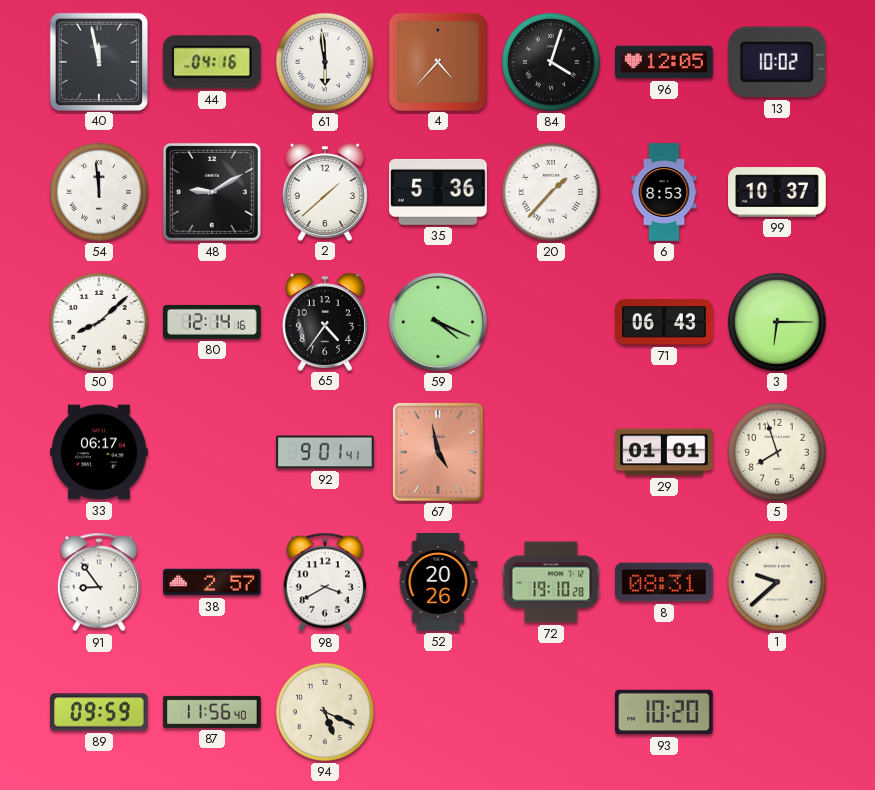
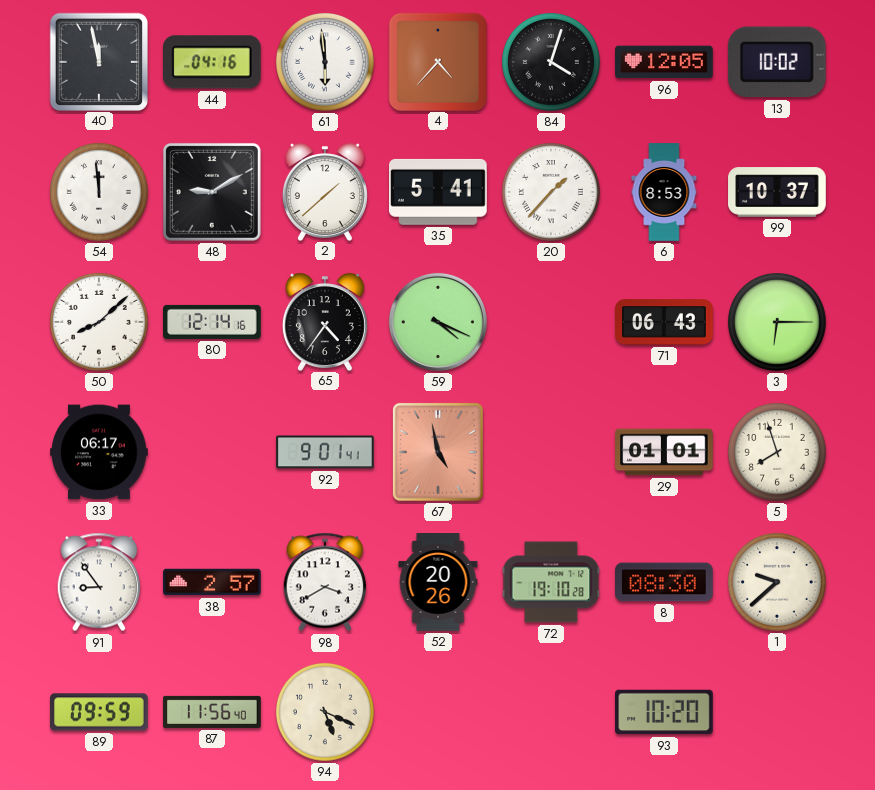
35: 5:36 -> 5:41
8: 08:31 -> 08:30
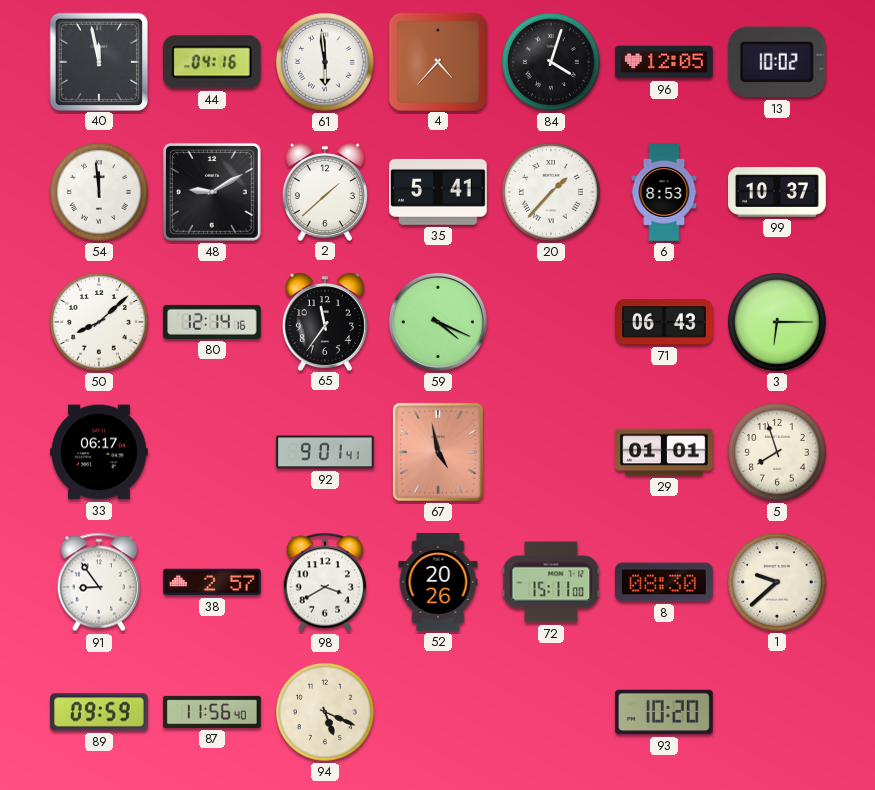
65: 4:36 -> 11:36
72: 19:10 -> 15:11
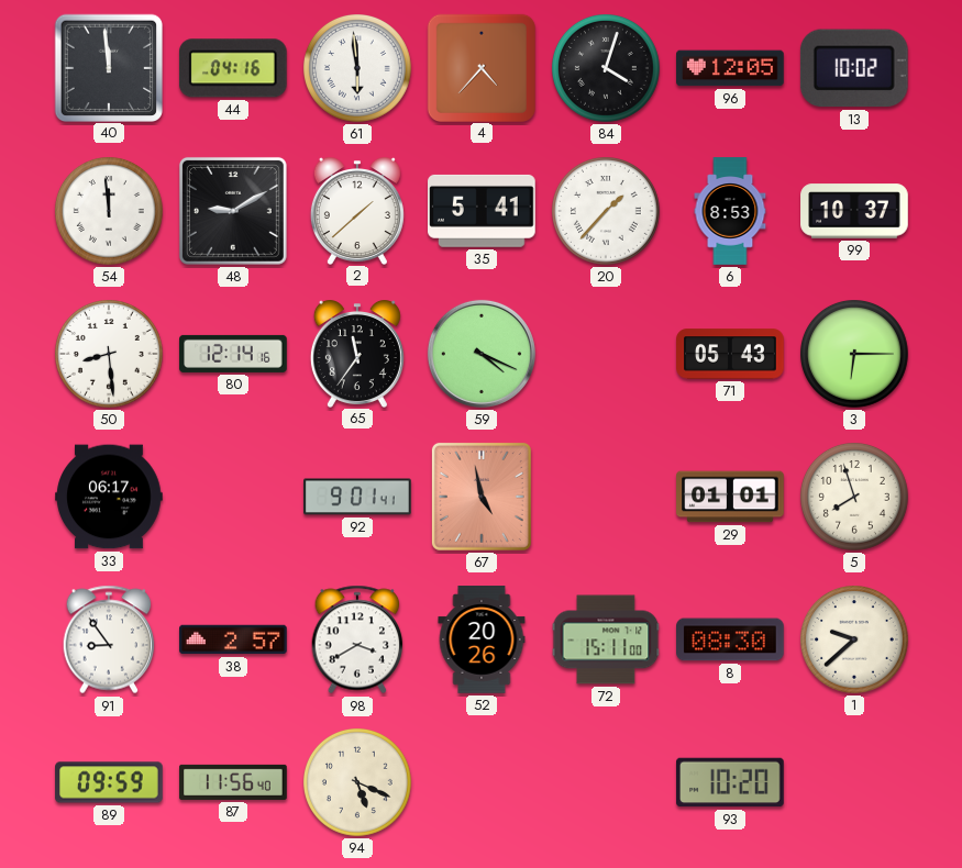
40: 11:58 -> 11:59
50: 8:08 -> 8:29
71: 06:43 -> 05:43
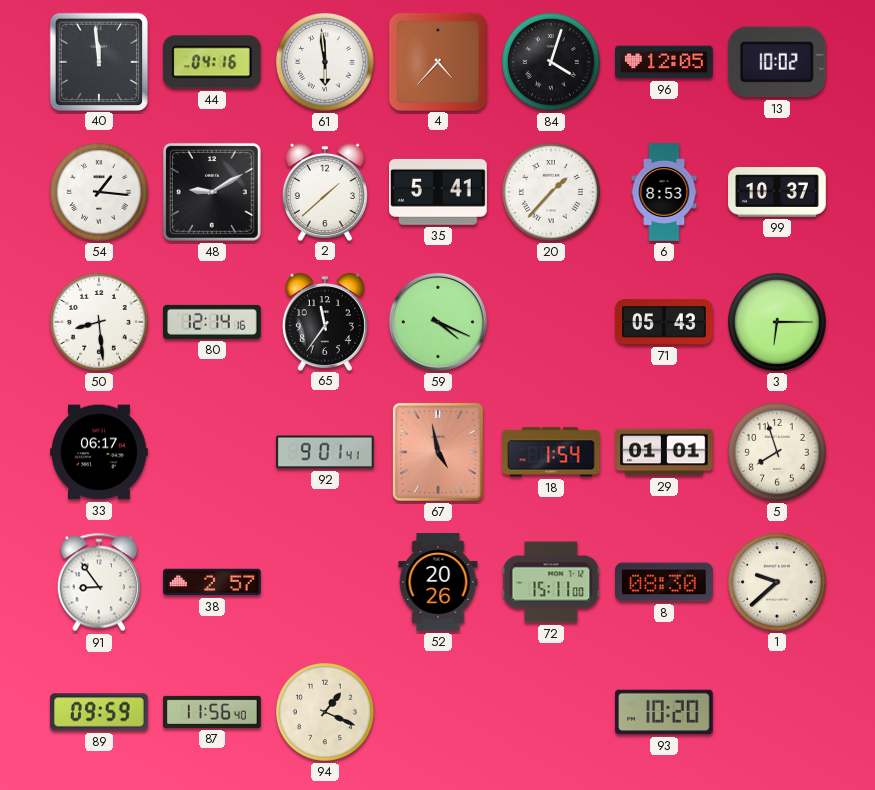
54: 11:59 -> 1:16
18: none -> 1:54
98: 3:40 -> none
94: 5:19 -> 1:19
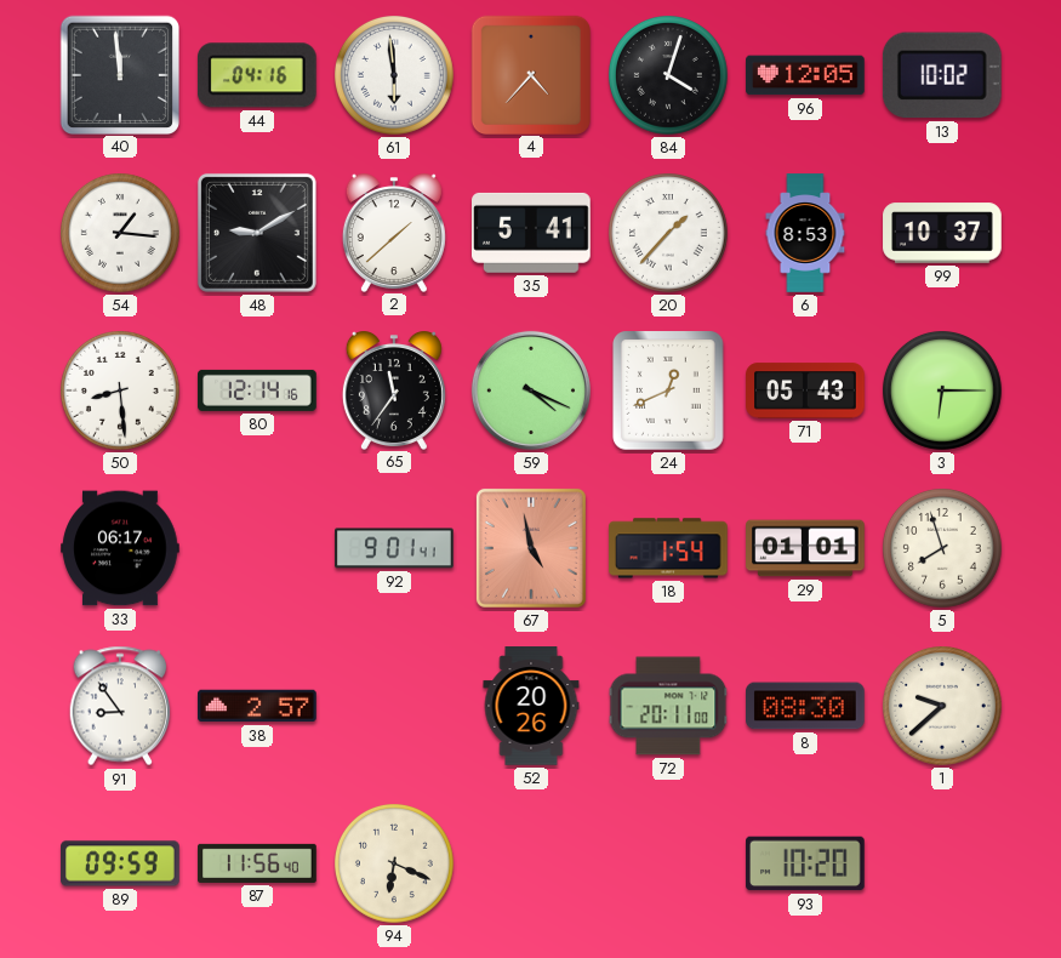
24: none -> 12:41
72: 15:11 -> 20:11
94: 1:19 -> 6:19
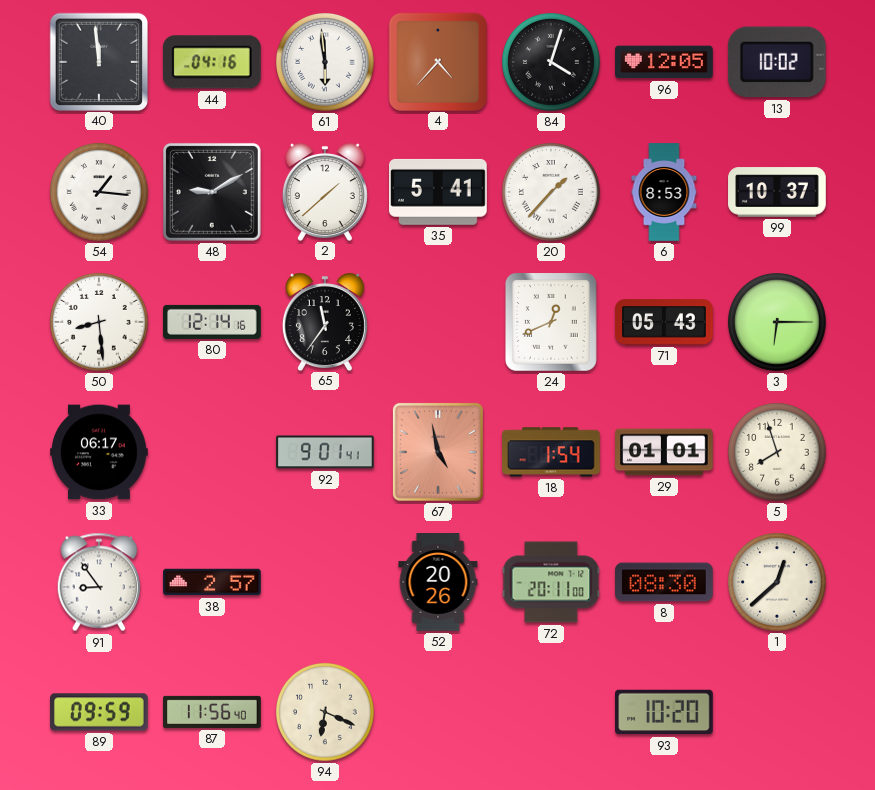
59: 4:19 -> none
1: 9:38 -> 12:38
